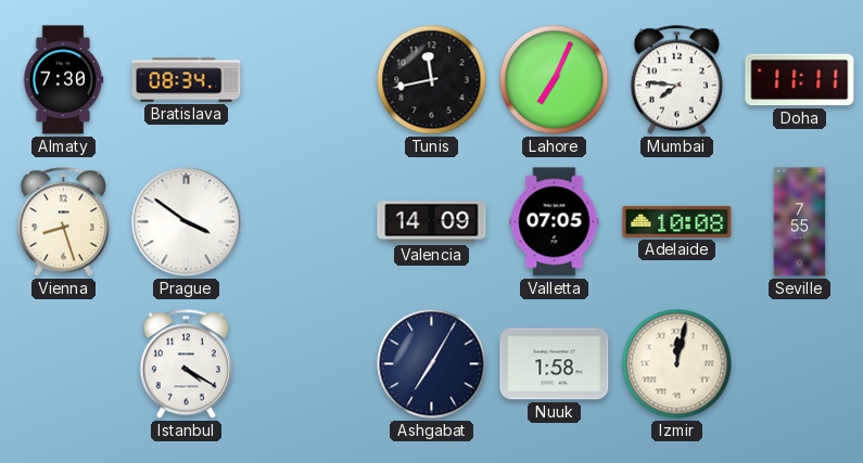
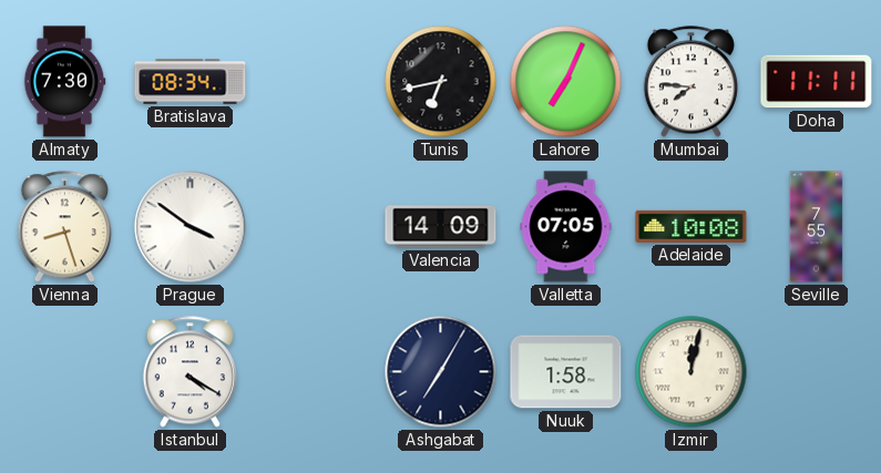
Tunis: 11:43 -> 6:43
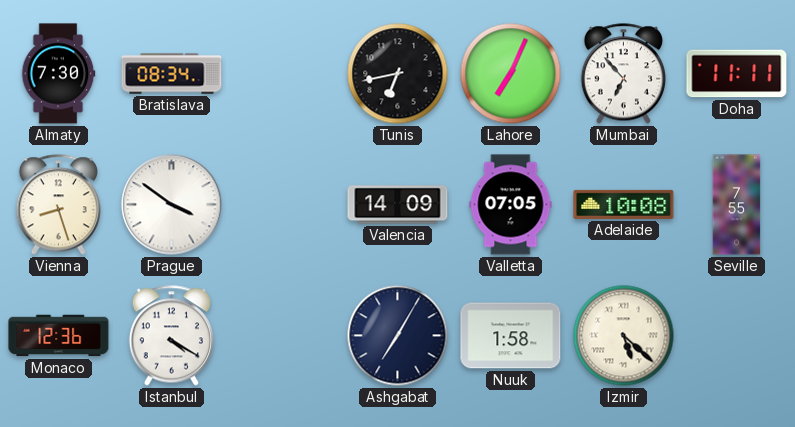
Mumbai: 7:46 -> 6:53
Monaco: none -> 12:36
Izmir: 12:02 -> 5:22
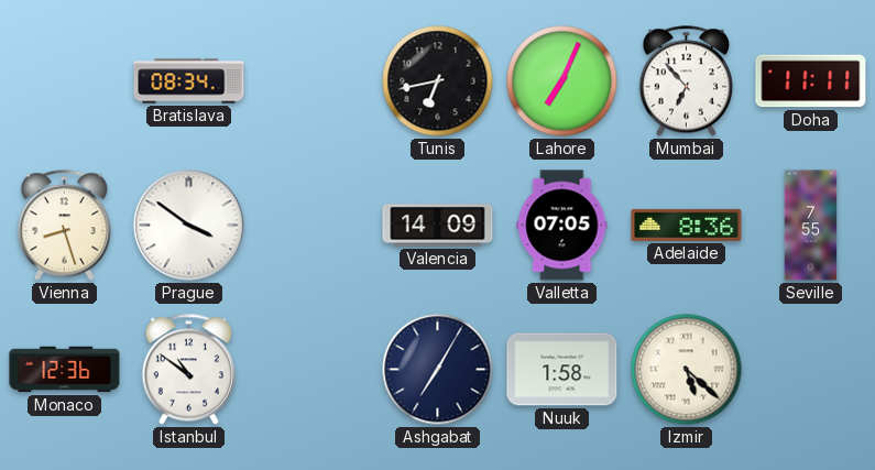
Almaty: 7:30 -> none
Adelaide: 10:08 -> 8:36
Istanbul: 4:20 -> 10:51
